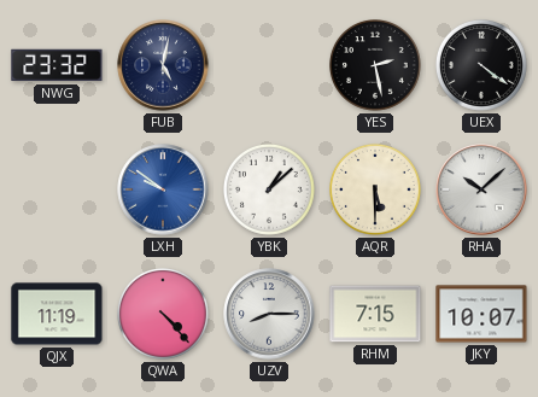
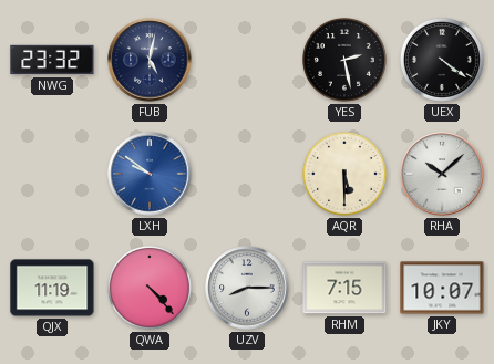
YBK: 1:08 -> none
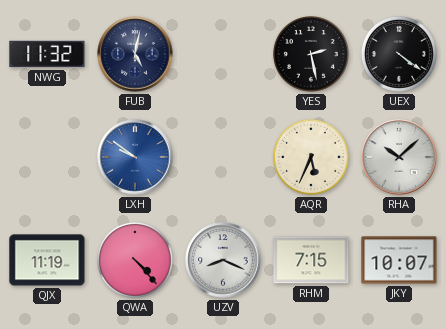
NWG: 23:32 -> 11:32
AQR: 5:30 -> 5:34
UZV: 8:15 -> 8:19
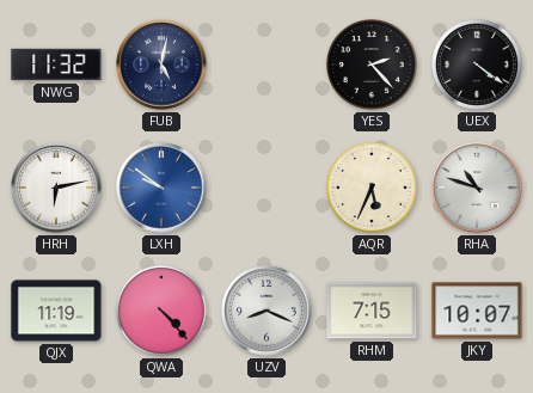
YES: 2:28 -> 2:23
HRH: none -> 6:13
RHA: 10:08 -> 10:48
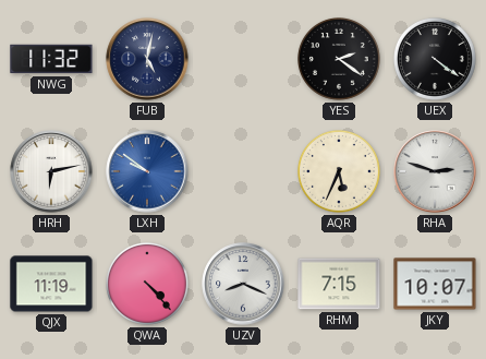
YES: 2:23 -> 2:21
RHA: 10:48 -> 2:48
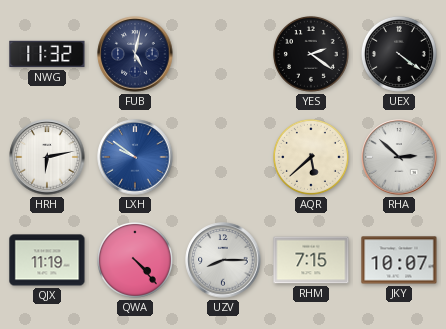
AQR: 5:34 -> 5:38
RHA: 2:48 -> 2:52
UZV: 8:19 -> 8:15
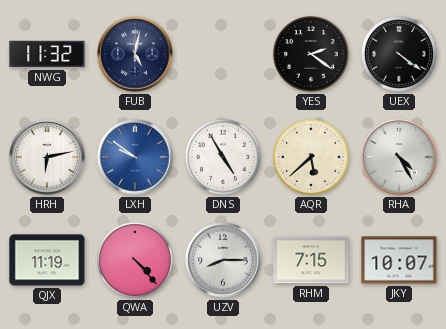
DNS: none -> 4:55
RHA: 2:52 -> 4:25
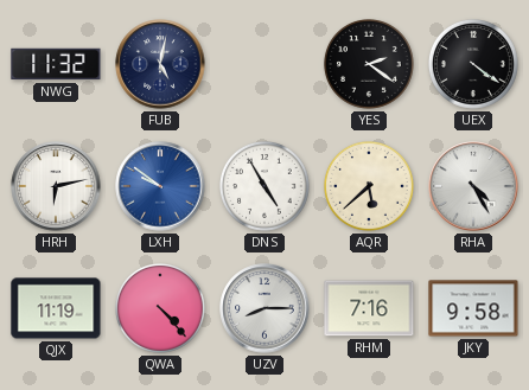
RHM: 7:15 -> 7:16
JKY: 10:07 -> 9:58
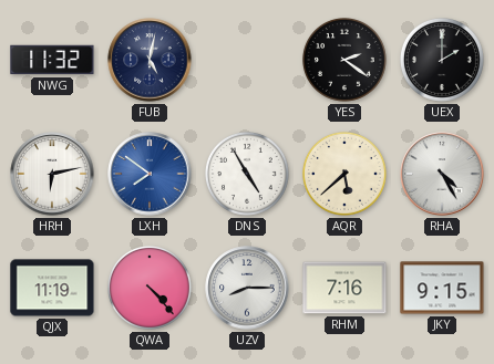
UEX: 4:21 -> 2:00
LXH: 9:51 -> 7:51
JKY: 9:58 -> 9:15
